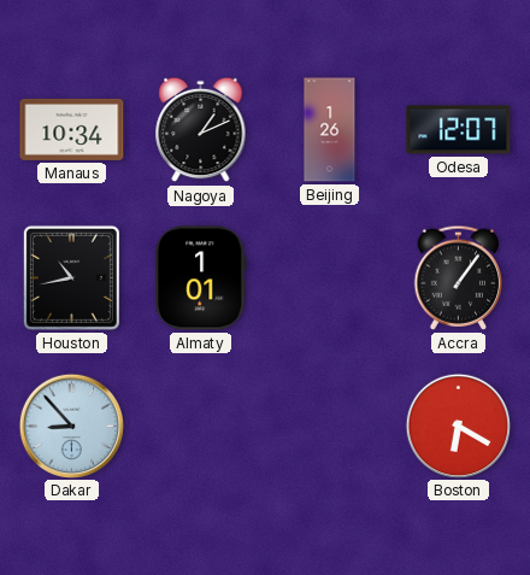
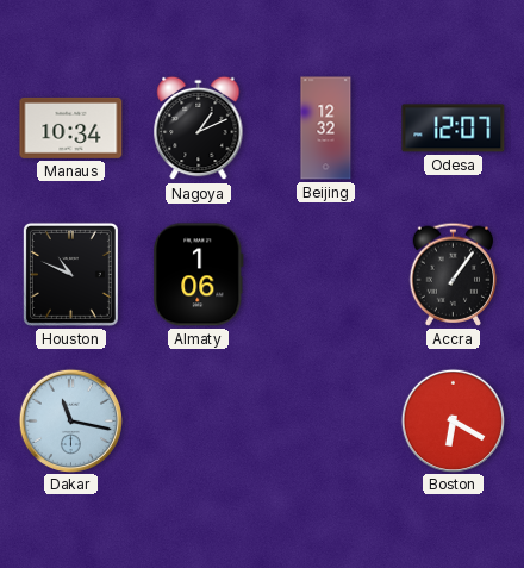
Beijing: 1:26 -> 12:32
Houston: 10:43 -> 10:49
Almaty: 1:01 -> 1:06
Dakar: 8:53 -> 11:17
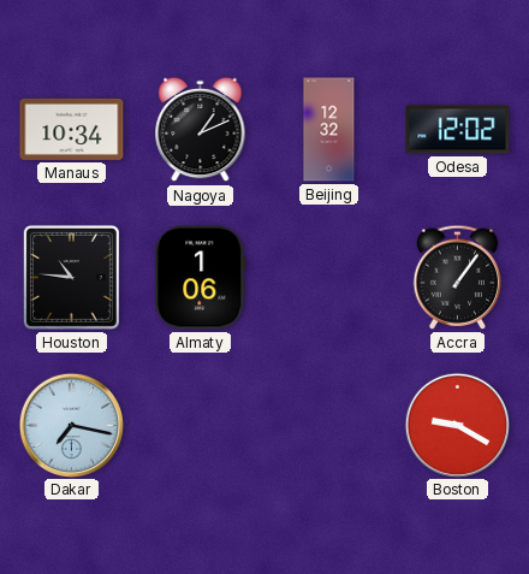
Odesa: 12:07 -> 12:02
Houston: 10:49 -> 10:46
Dakar: 11:17 -> 7:17
Boston: 6:20 -> 9:20
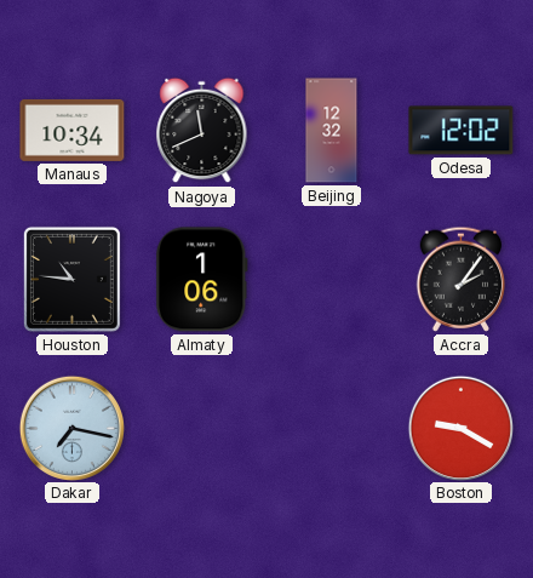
Nagoya: 1:11 -> 11:41
Accra: 1:06 -> 2:06
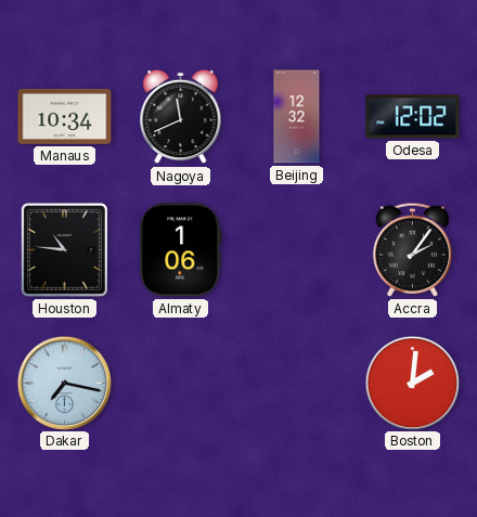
Boston: 9:20 -> 2:01
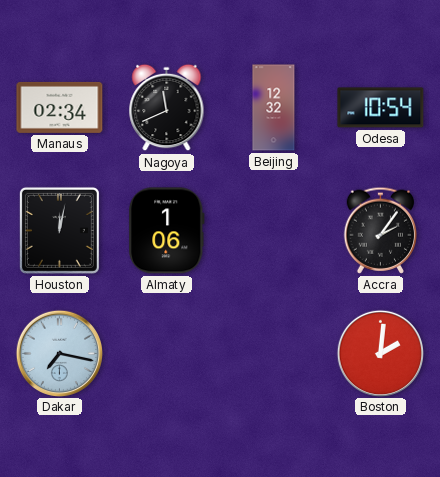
Manaus: 10:34 -> 02:34
Odesa: 12:02 -> 10:54
Houston: 10:46 -> 12:02
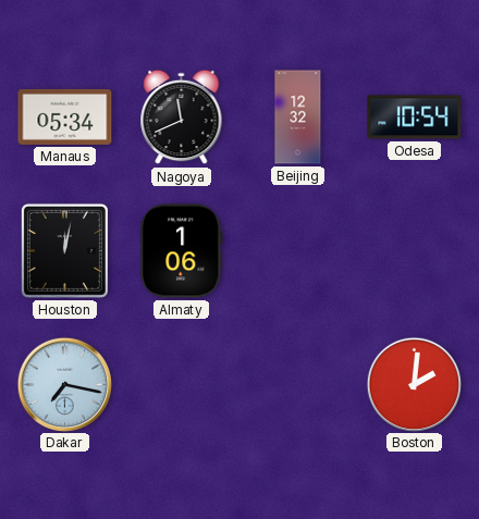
Manaus: 02:34 -> 05:34
Accra: 2:06 -> none
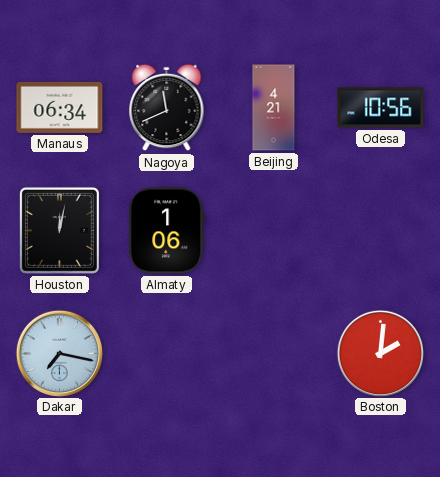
Manaus: 05:34 -> 06:34
Beijing: 12:32 -> 4:21
Odesa: 10:54 -> 10:56
